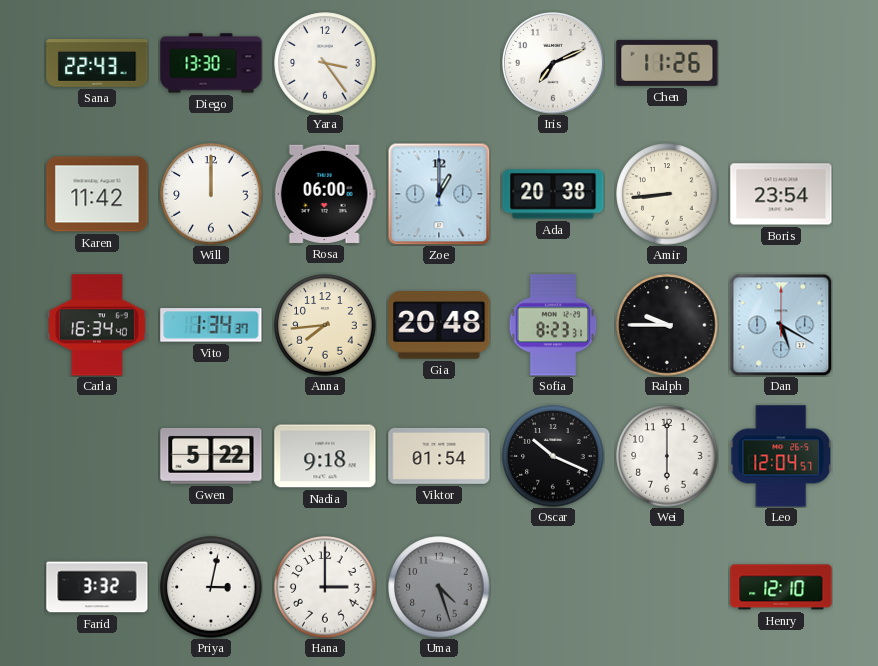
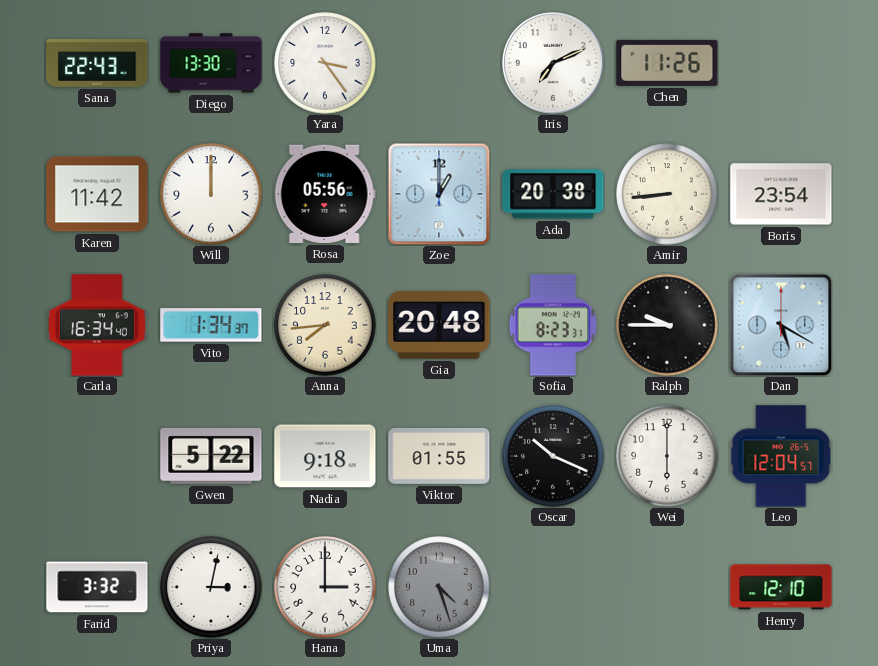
Rosa: 06:00 -> 05:56
Viktor: 01:54 -> 01:55
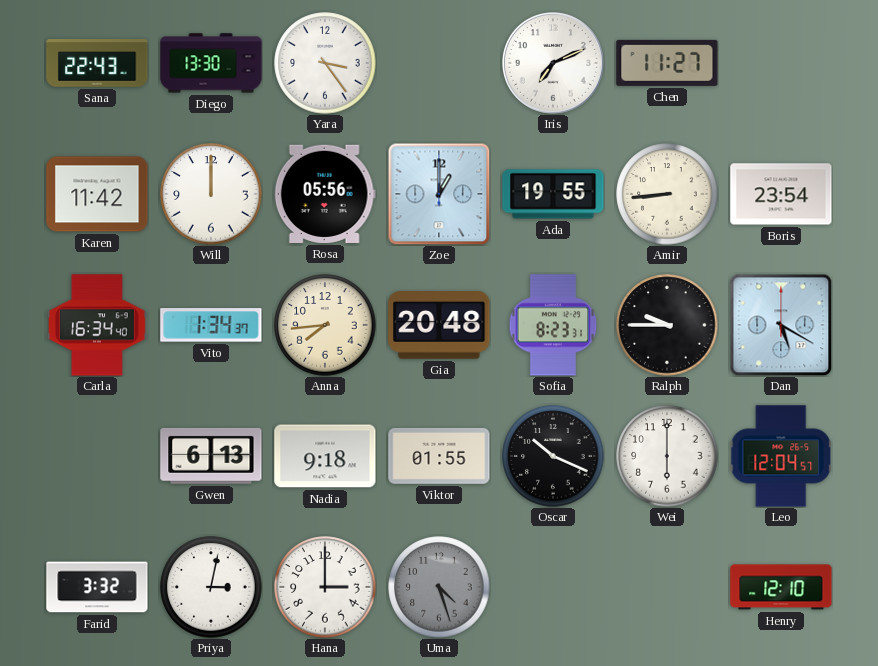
Chen: 11:26 -> 11:27
Ada: 20:38 -> 19:55
Gwen: 5:22 -> 6:13
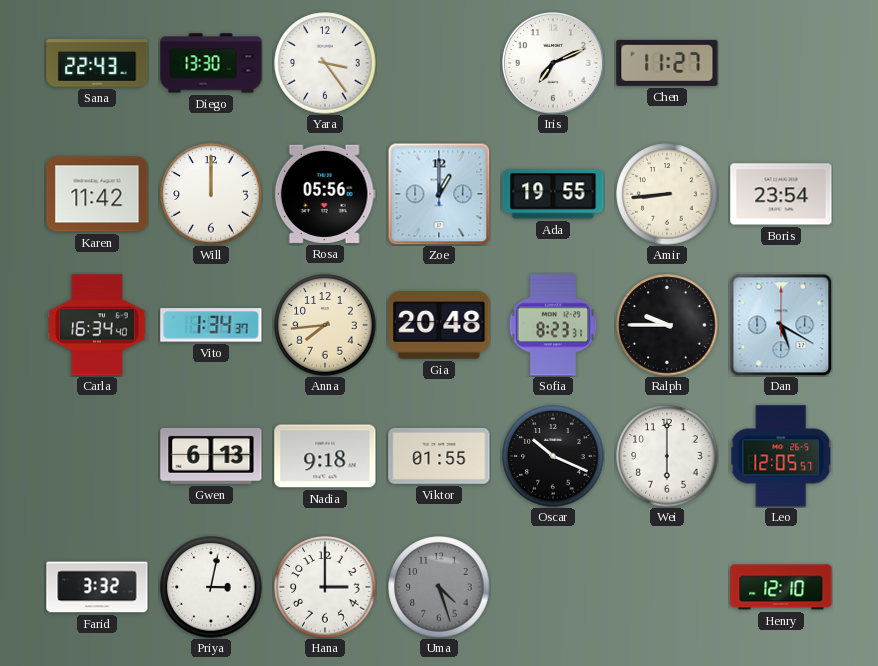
Leo: 12:04 -> 12:05
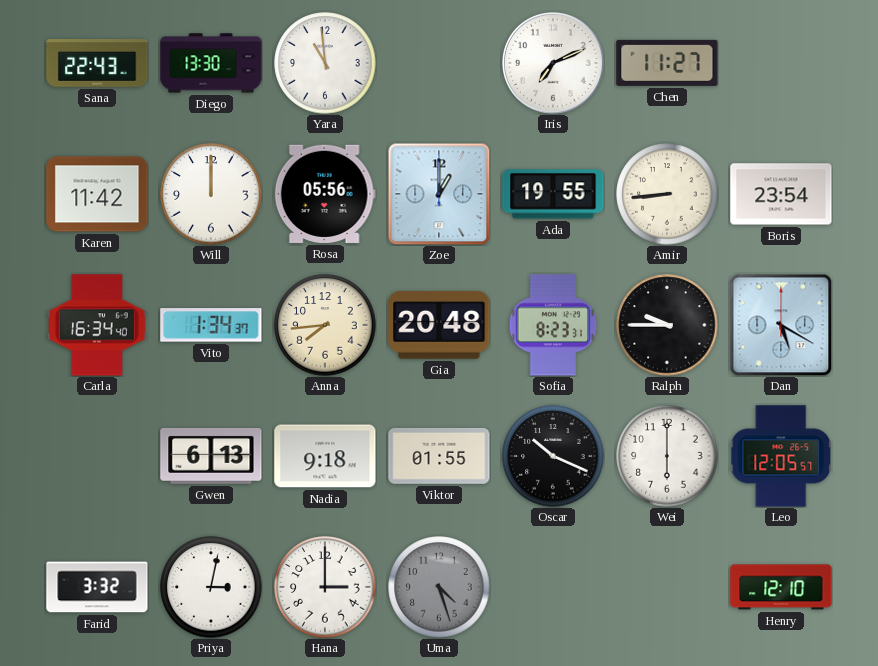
Yara: 3:24 -> 10:59
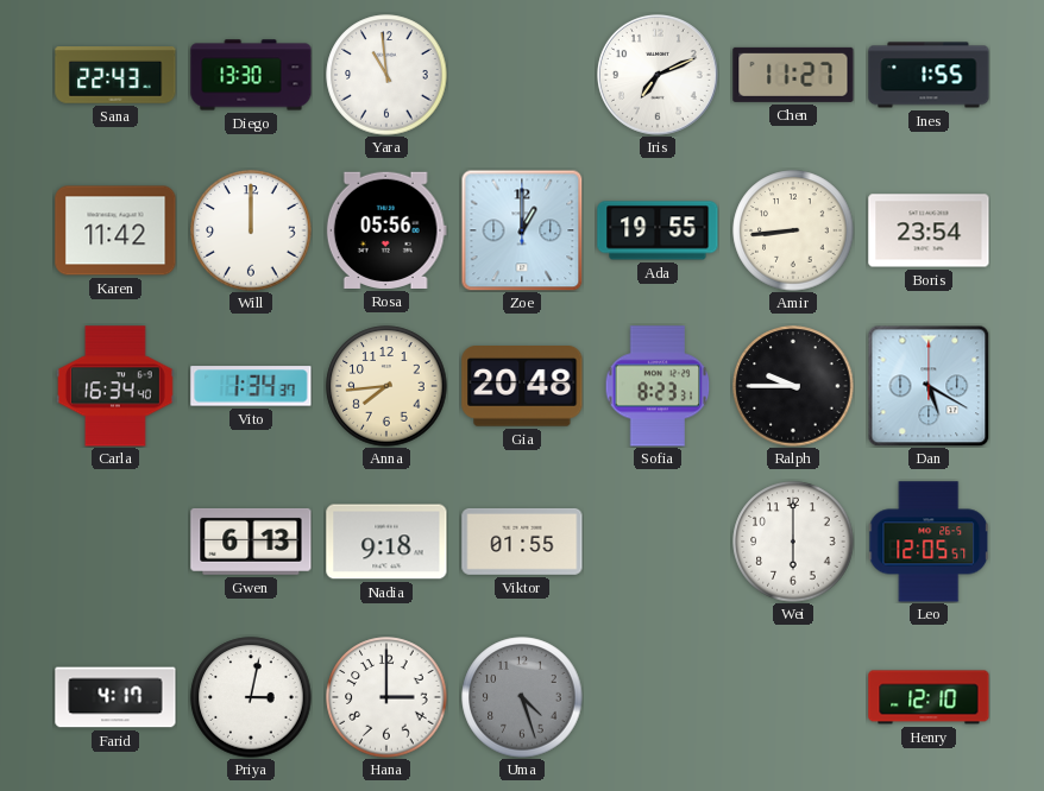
Ines: none -> 1:55
Oscar: 10:19 -> none
Farid: 3:32 -> 4:17
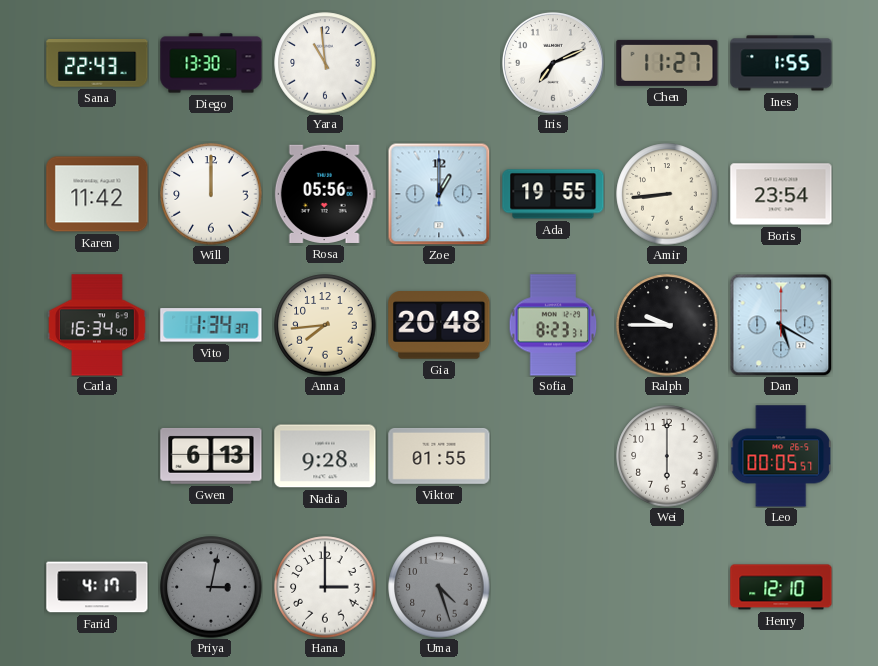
Nadia: 9:18 -> 9:28
Leo: 12:05 -> 00:05
Priya dial: white -> grey
